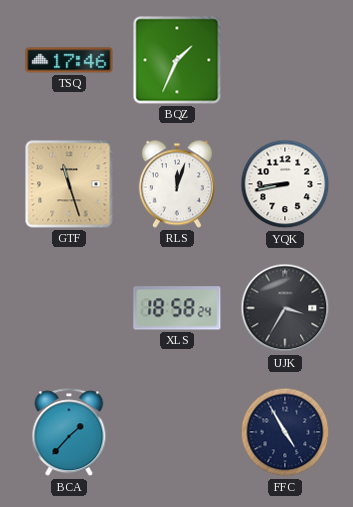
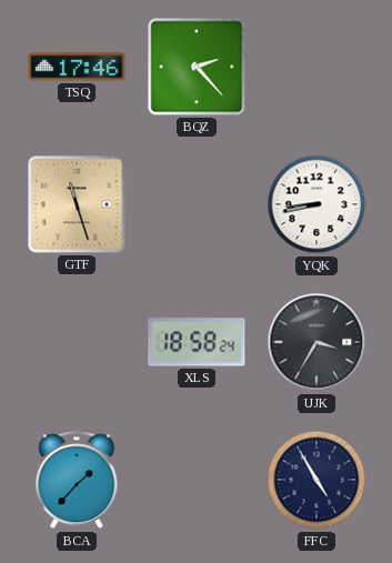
BQZ: 1:34 -> 2:23
RLS: 12:03 -> none
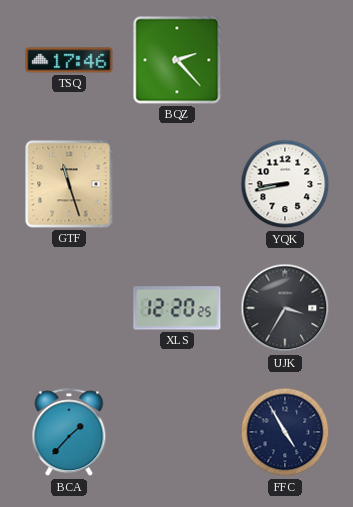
XLS: 18:58 -> 12:20
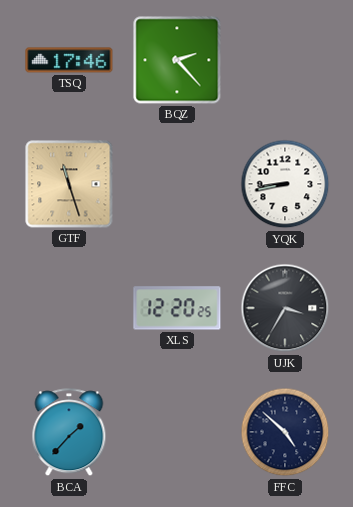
FFC: 4:55 -> 4:52
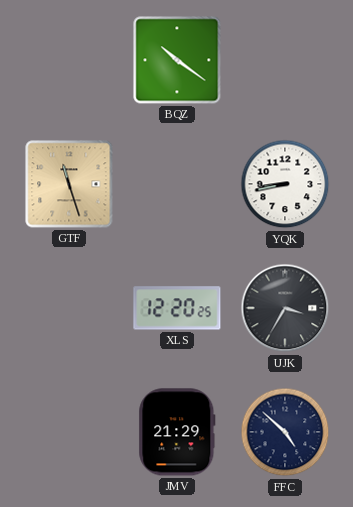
TSQ: 17:46 -> none
BQZ: 2:23 -> 10:21
BCA: 1:37 -> none
JMV: none -> 21:29
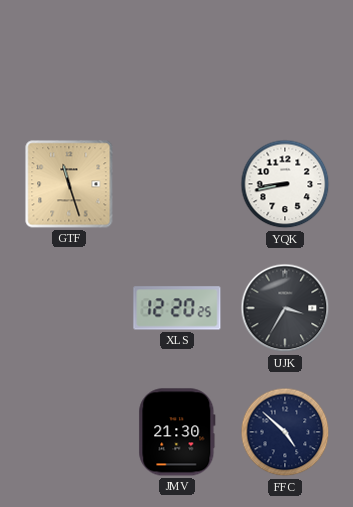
BQZ: 10:21 -> none
JMV: 21:29 -> 21:30
